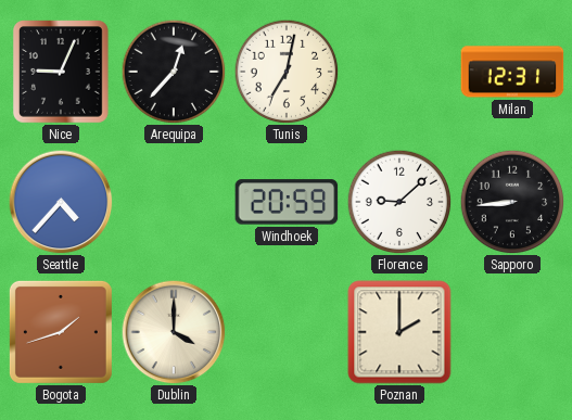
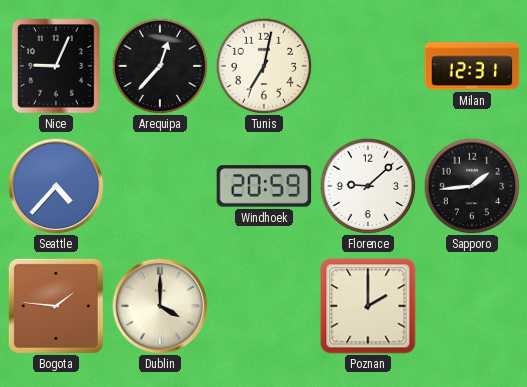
Sapporo: 8:44 -> 1:44
Bogota: 1:42 -> 1:46
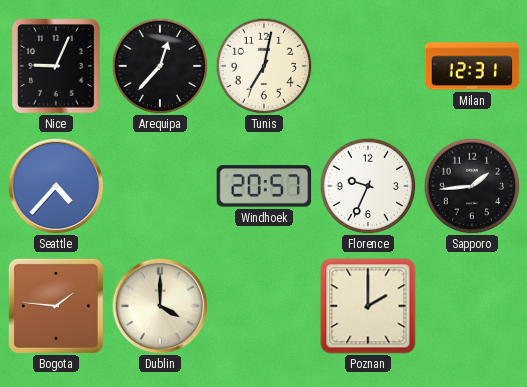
Windhoek: 20:59 -> 20:57
Florence: 9:08 -> 9:34
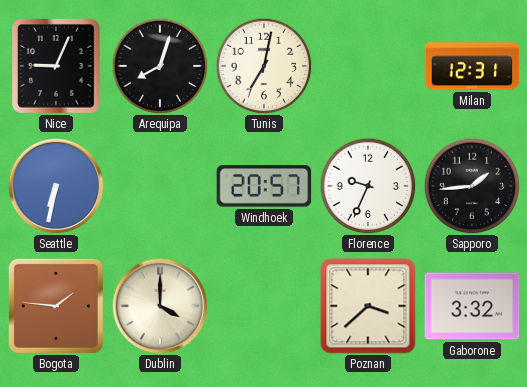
Arequipa: 12:37 -> 8:03
Seattle: 4:37 -> 6:32
Poznan: 2:00 -> 3:38
Gaborone: none -> 3:32
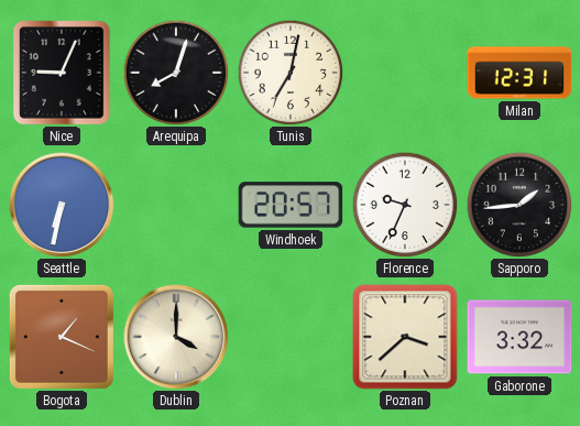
Bogota: 1:46 -> 1:19
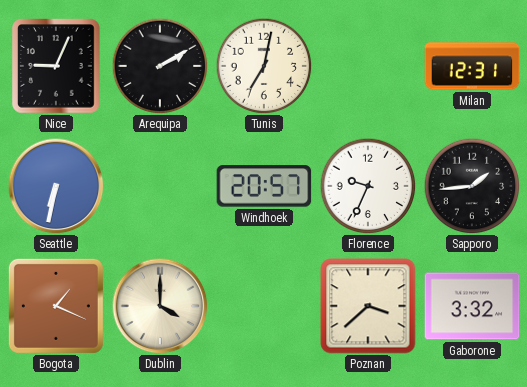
Arequipa: 8:03 -> 2:10
